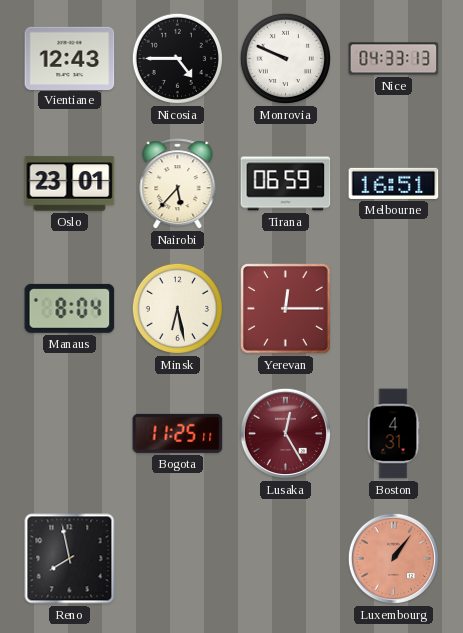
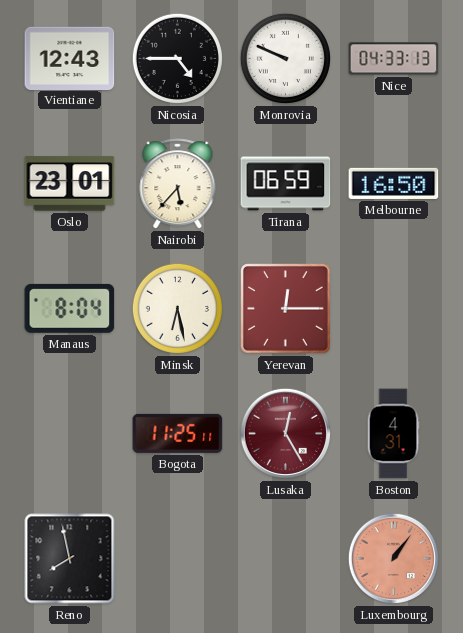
Melbourne: 16:51 -> 16:50
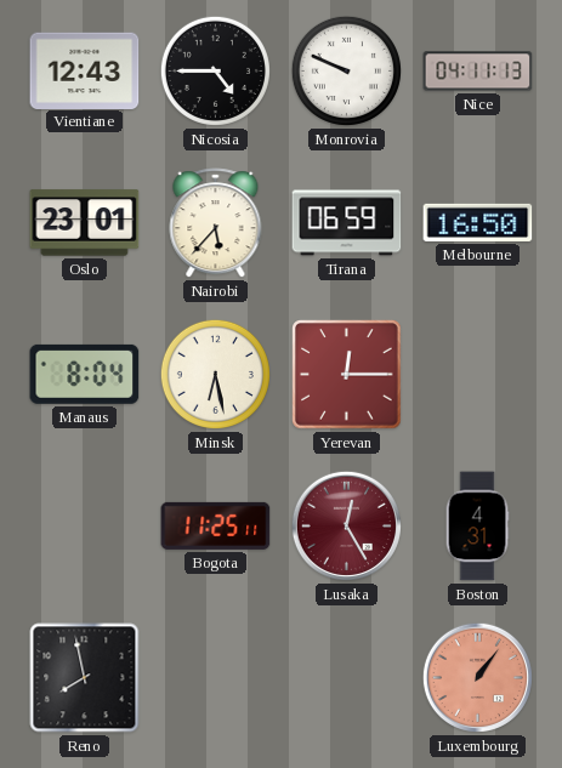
Nice: 04:33 -> 04:11
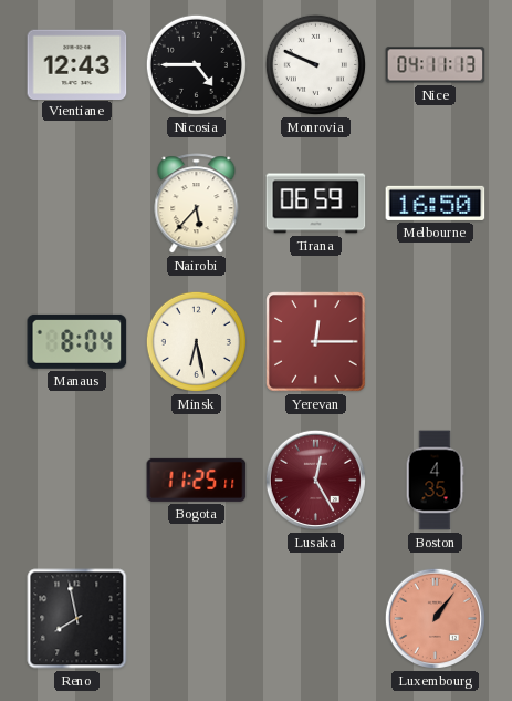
Oslo: 23:01 -> none
Boston: 4:31 -> 4:35
